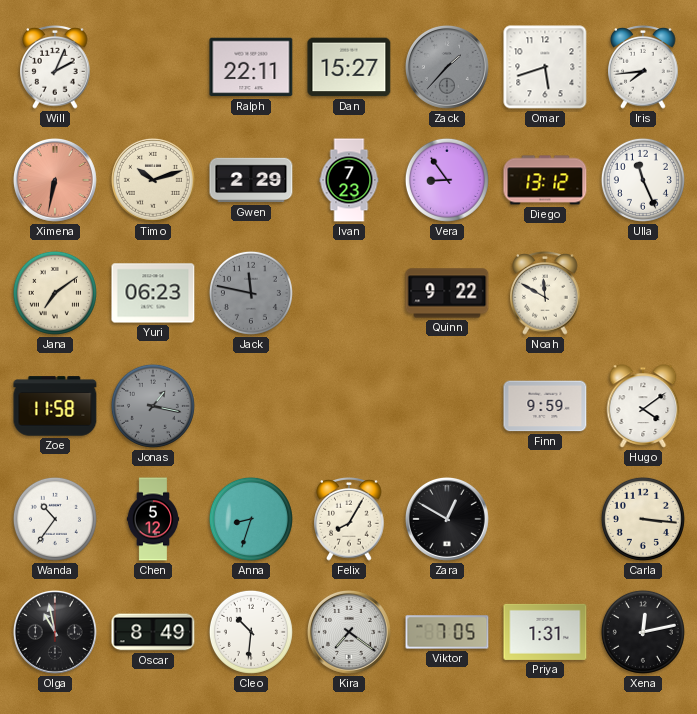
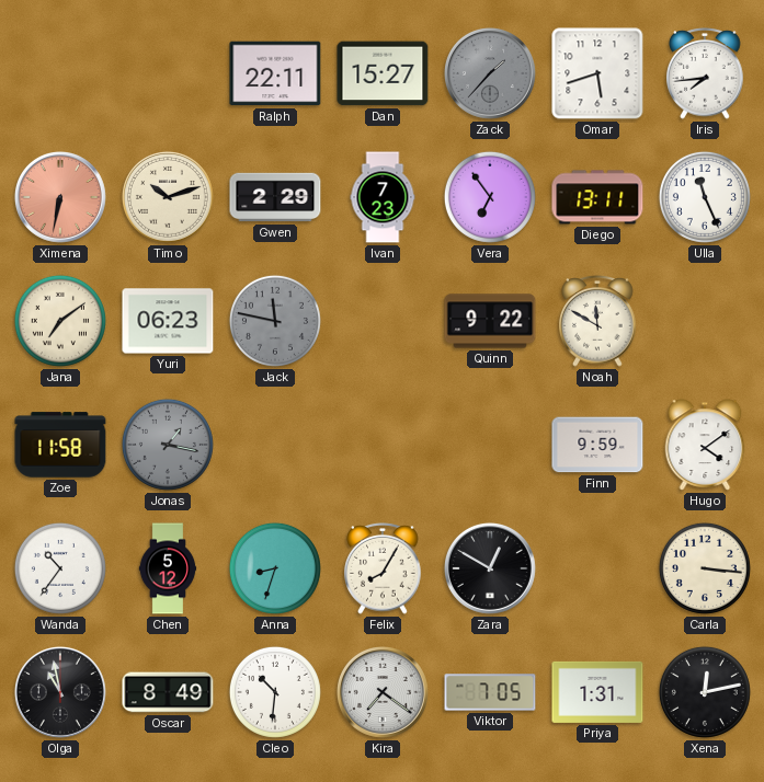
Will: 2:04 -> none
Vera: 8:54 -> 6:54
Diego: 13:12 -> 13:11
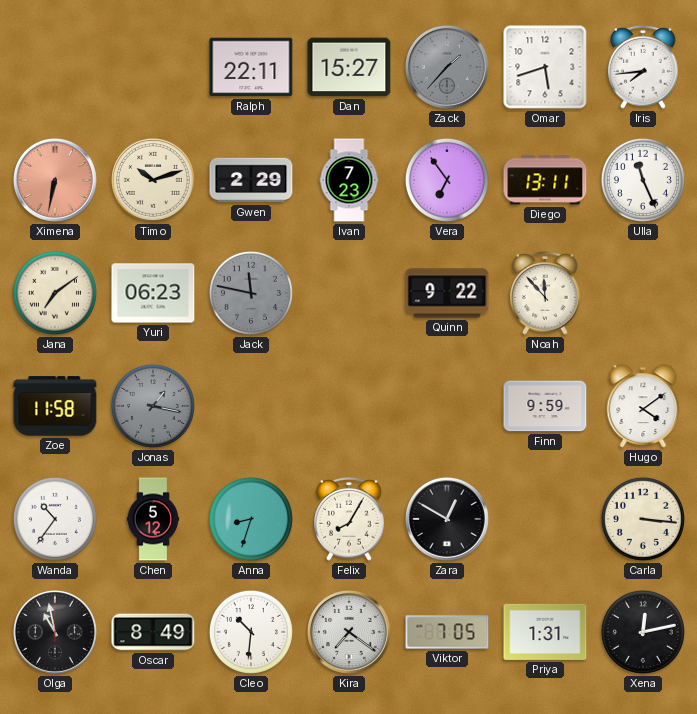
Noah: 11:50 -> 11:53
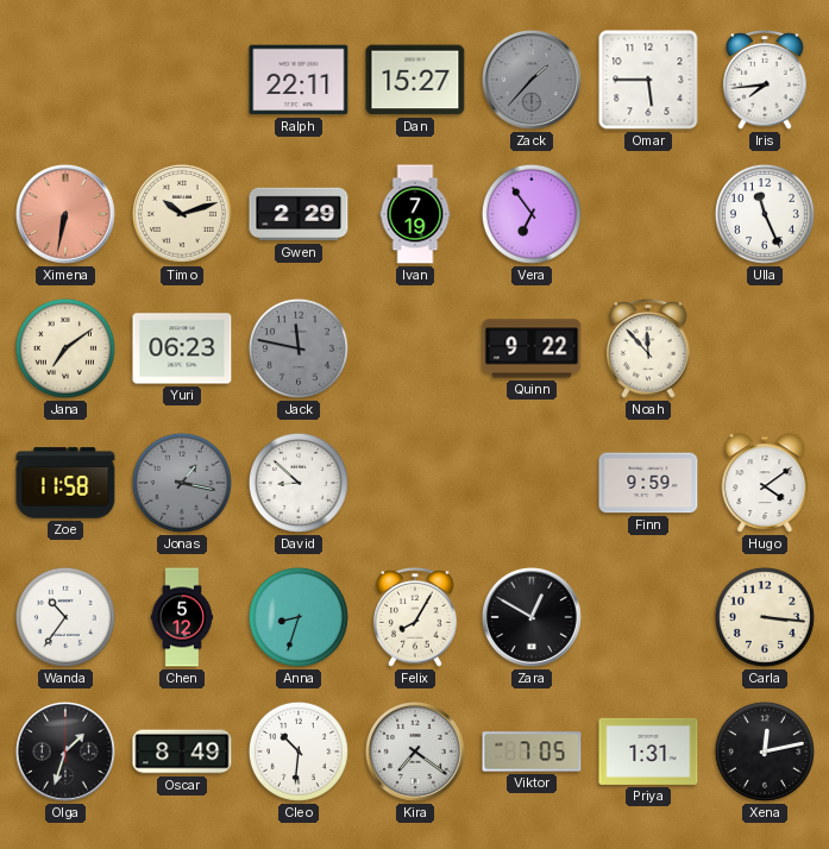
Omar: 5:42 -> 5:45
Ivan: 7:23 -> 7:19
Diego: 13:11 -> none
David: none -> 8:52
Olga: 10:58 -> 1:33
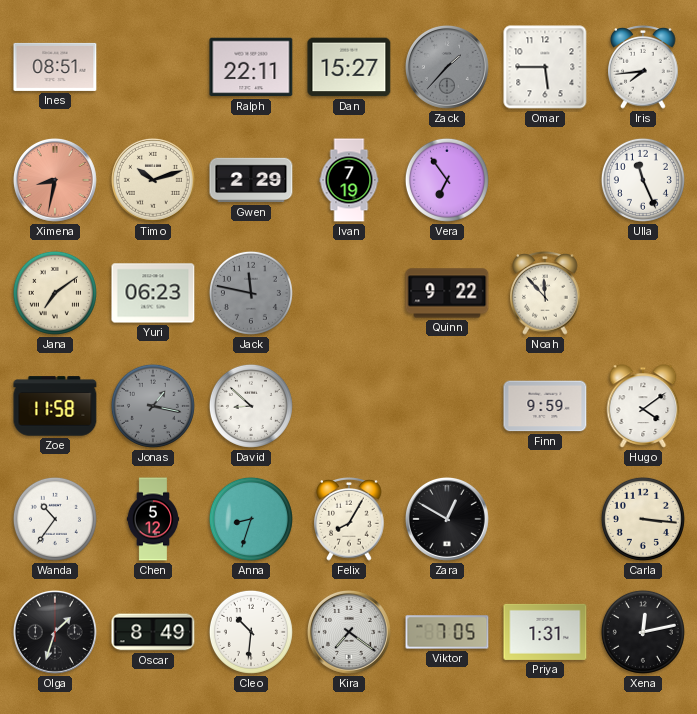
Ines: none -> 08:51
Ximena: 6:32 -> 8:32
